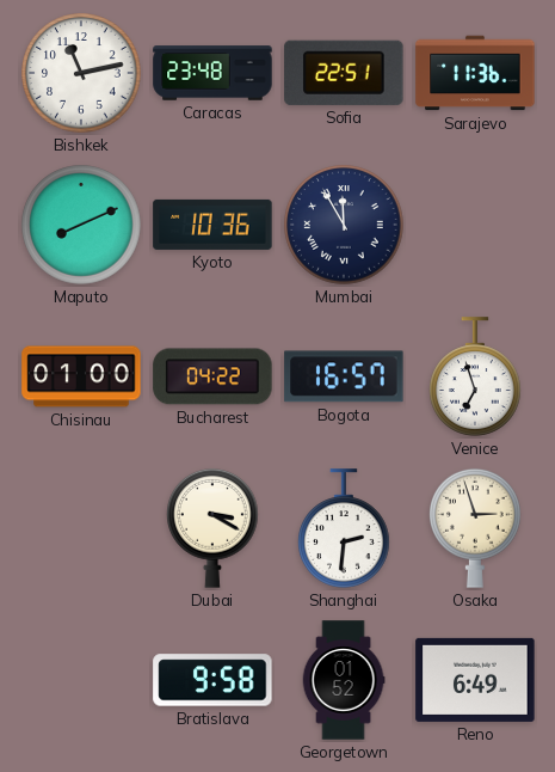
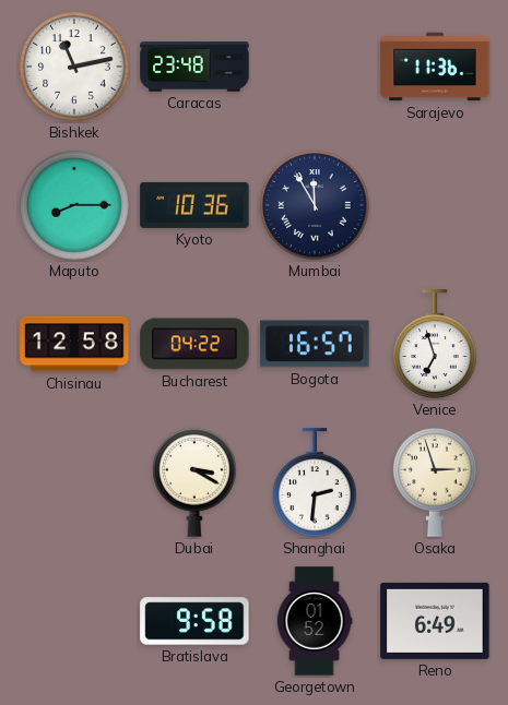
Sofia: 22:51 -> none
Maputo: 8:11 -> 8:15
Chisinau: 01:00 -> 12:58
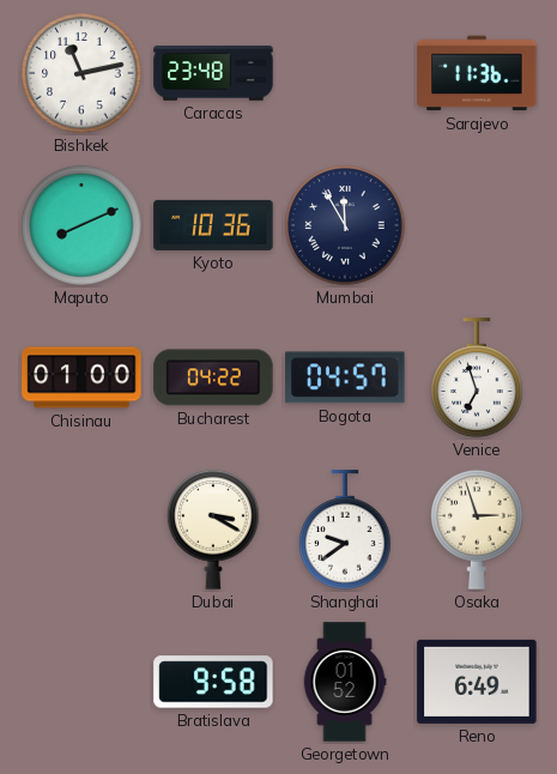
Maputo: 8:15 -> 8:11
Chisinau: 12:58 -> 01:00
Bogota: 16:57 -> 04:57
Shanghai: 2:31 -> 9:39
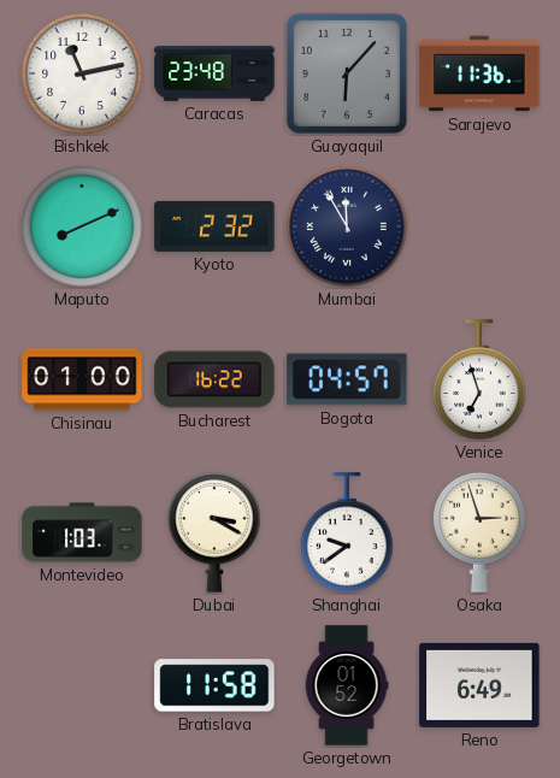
Guayaquil: none -> 6:07
Kyoto: 10:36 -> 2:32
Bucharest: 04:22 -> 16:22
Montevideo: none -> 1:03
Bratislava: 9:58 -> 11:58
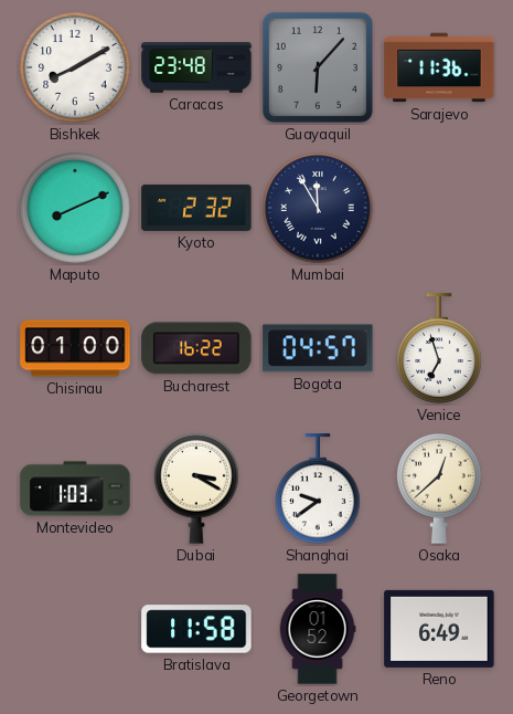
Bishkek: 11:13 -> 8:10
Osaka: 2:57 -> 12:38
